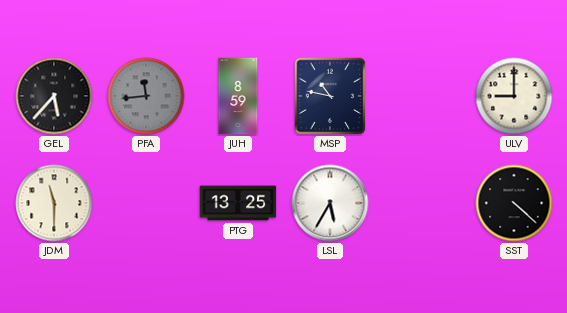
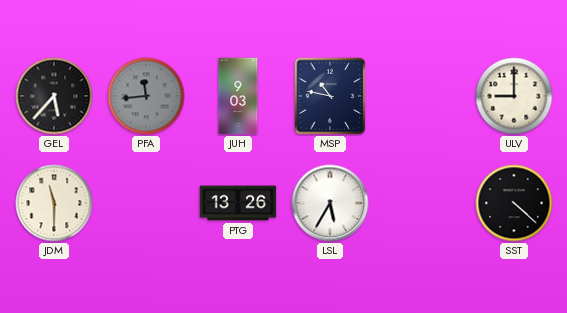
JUH: 8:59 -> 9:03
PTG: 13:25 -> 13:26
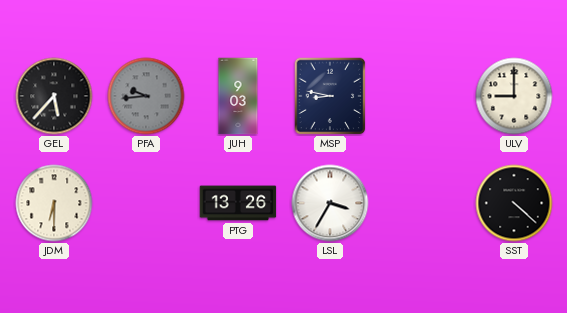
PFA: 11:44 -> 9:44
MSP: 10:47 -> 8:47
JDM: 11:30 -> 6:30
LSL: 5:35 -> 3:35
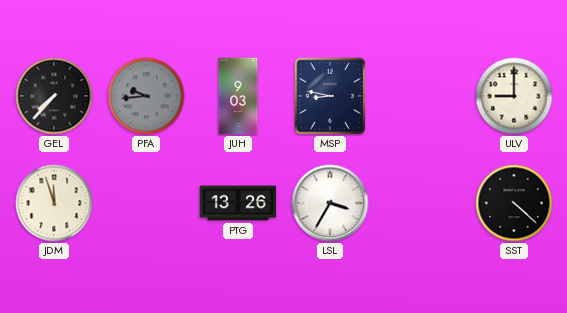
GEL: 5:37 -> 7:37
JDM: 6:30 -> 11:57
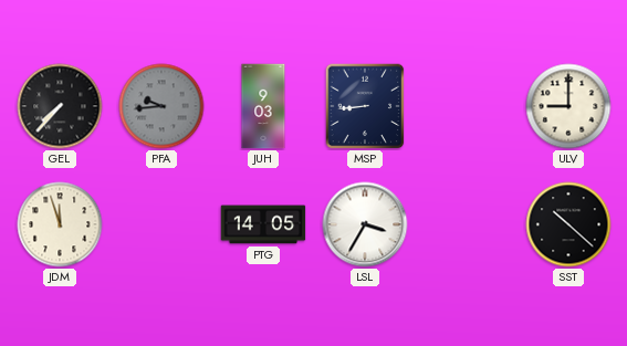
MSP: 8:47 -> 8:44
PTG: 13:26 -> 14:05
SST: 4:22 -> 10:22
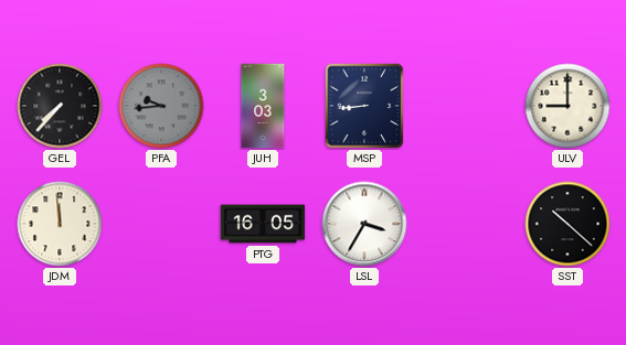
JUH: 9:03 -> 3:03
JDM: 11:57 -> 11:59
PTG: 14:05 -> 16:05
